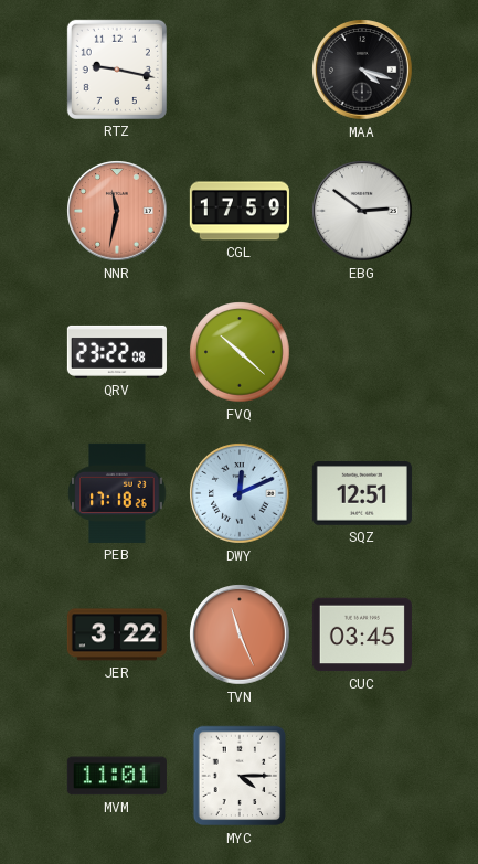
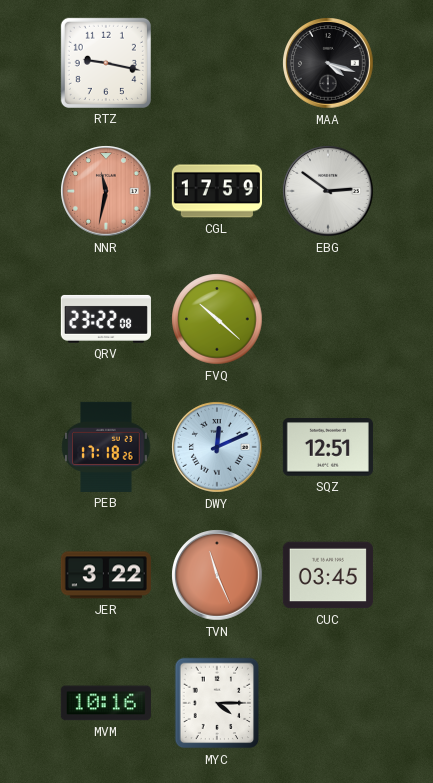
MVM: 11:01 -> 10:16
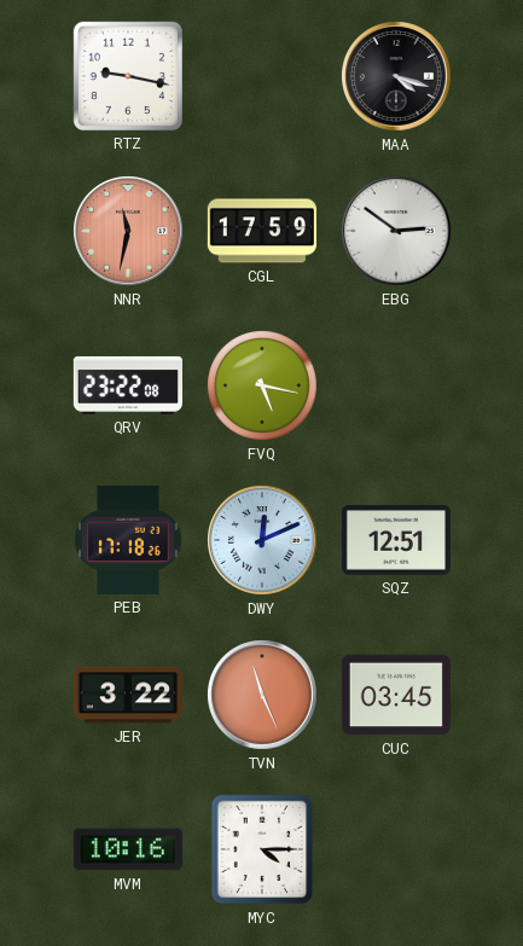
FVQ: 10:22 -> 5:17
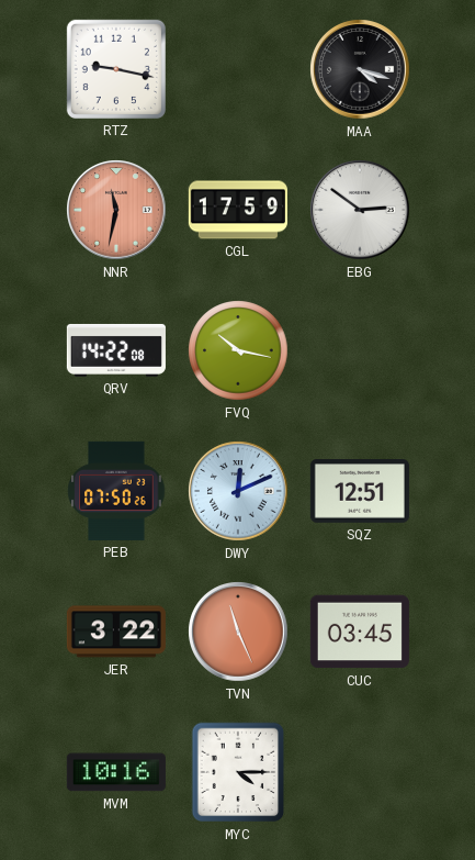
QRV: 23:22 -> 14:22
FVQ: 5:17 -> 10:17
PEB: 17:18 -> 07:50
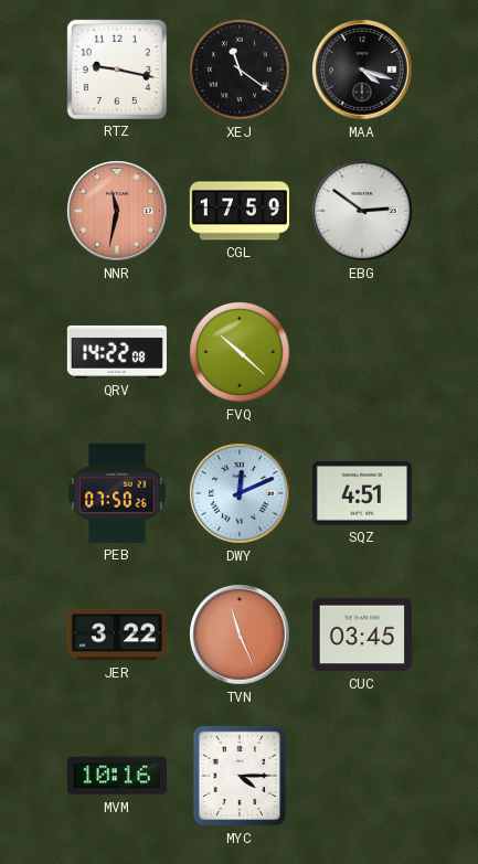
XEJ: none -> 11:21
FVQ: 10:17 -> 10:22
SQZ: 12:51 -> 4:51
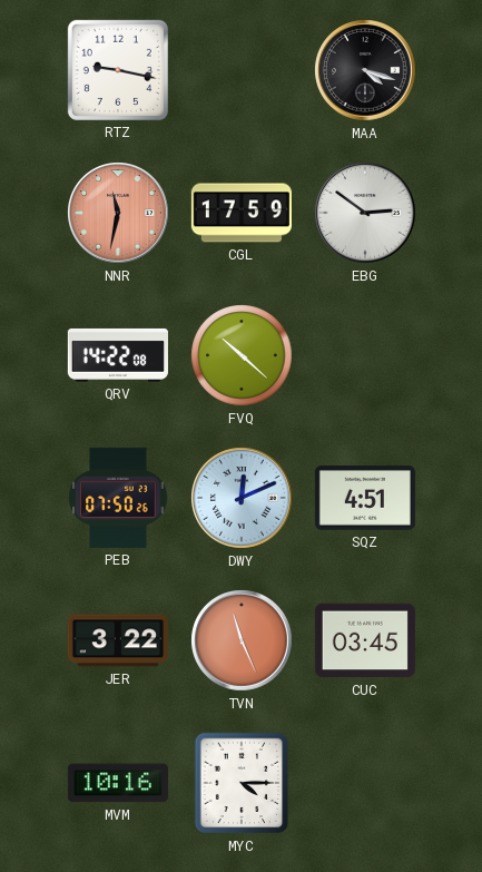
XEJ: 11:21 -> none
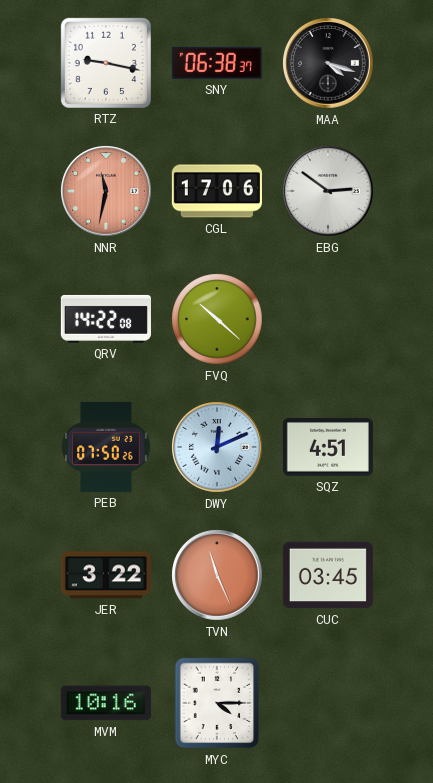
SNY: none -> 06:38
CGL: 17:59 -> 17:06
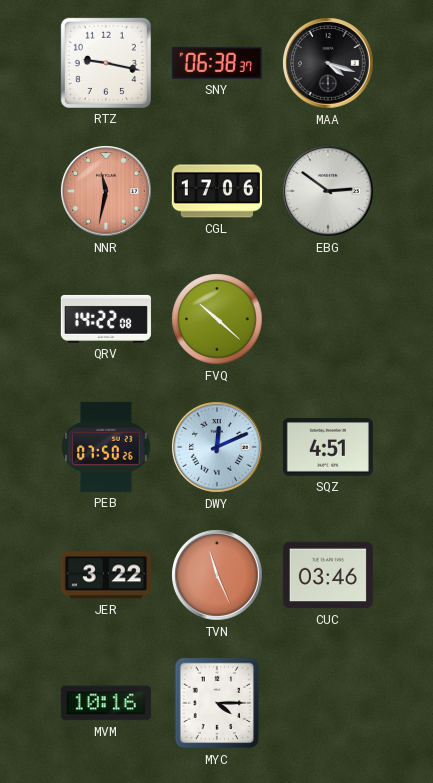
CUC: 03:45 -> 03:46
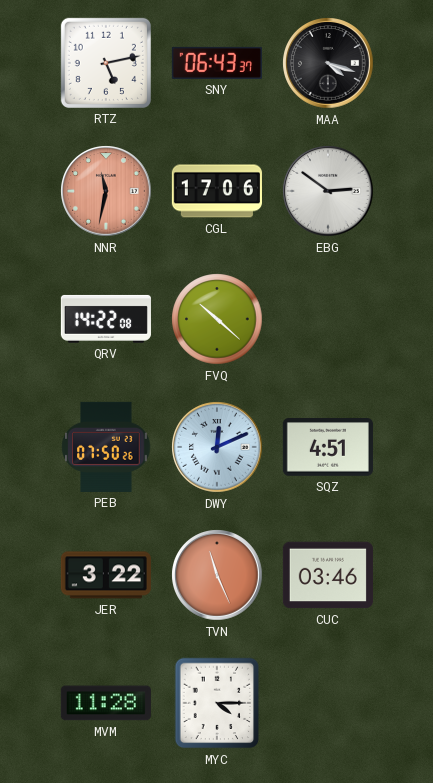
RTZ: 9:17 -> 5:13
SNY: 06:38 -> 06:43
MVM: 10:16 -> 11:28
